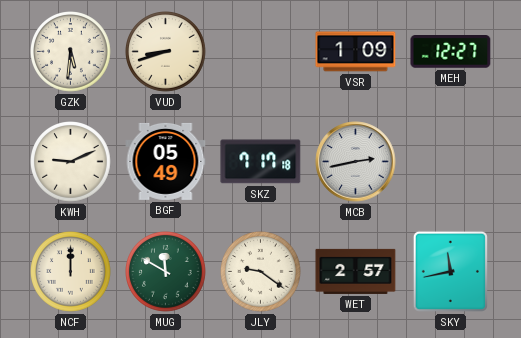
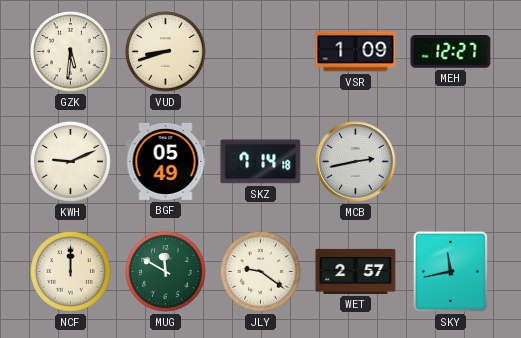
SKZ: 7:17 -> 7:14
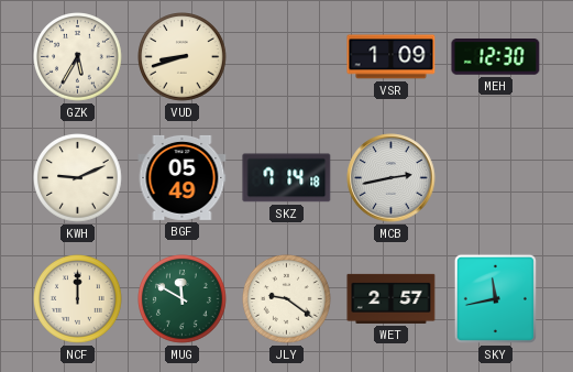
GZK: 5:31 -> 5:35
MEH: 12:27 -> 12:30
